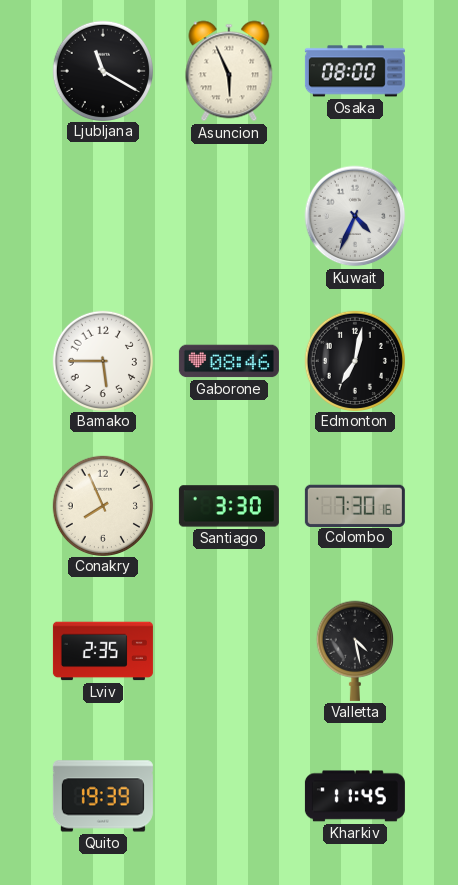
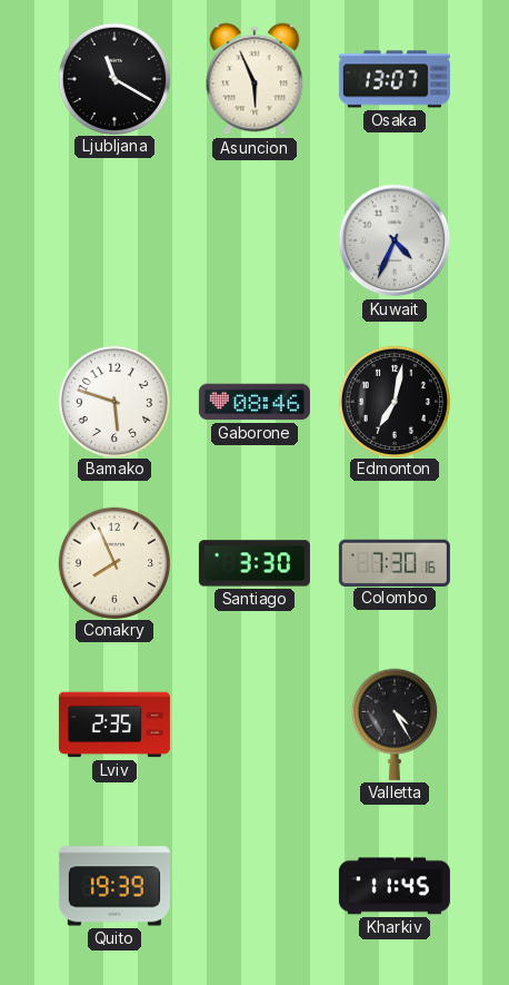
Osaka: 08:00 -> 13:07
Bamako: 5:45 -> 5:48
Valletta: 4:28 -> 4:25
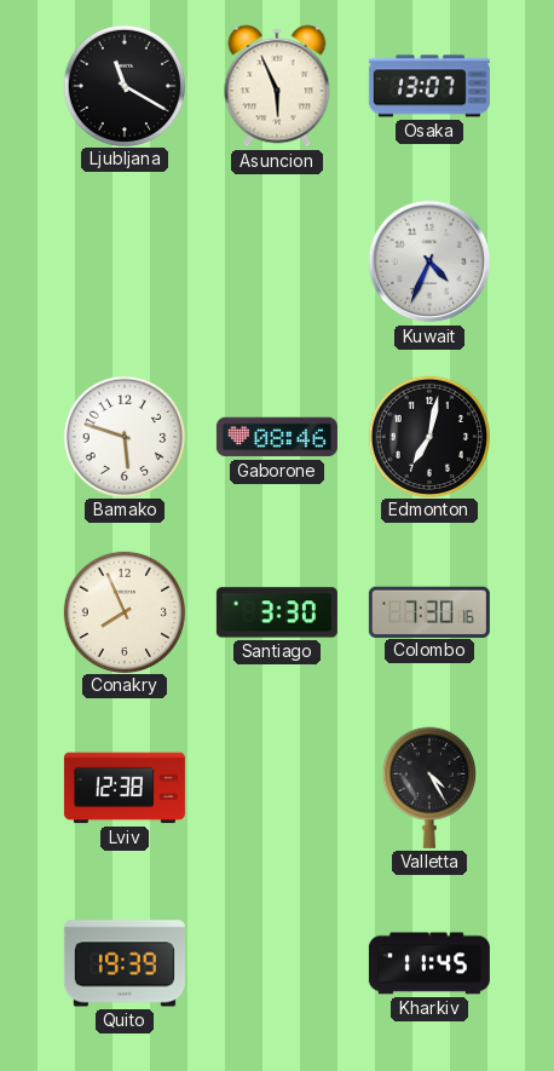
Lviv: 2:35 -> 12:38
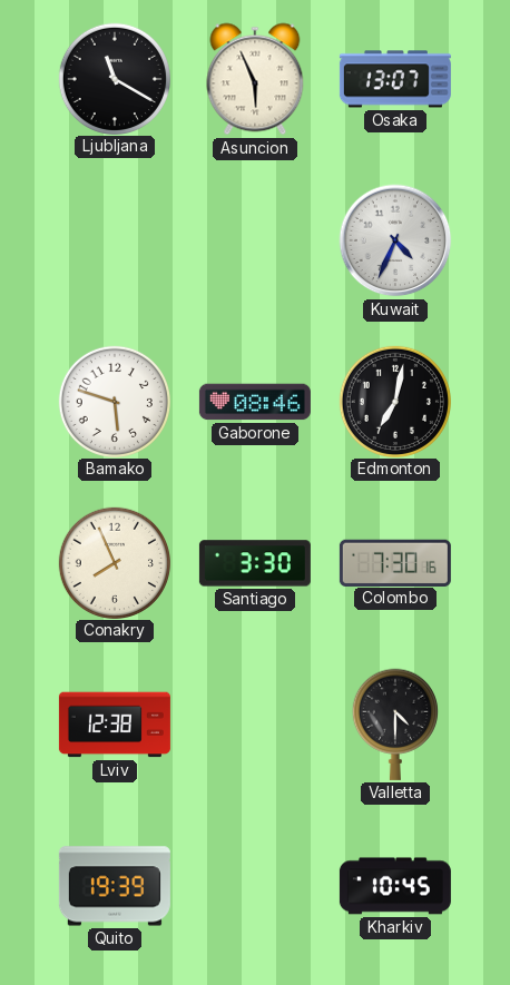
Valletta: 4:25 -> 4:30
Kharkiv: 11:45 -> 10:45
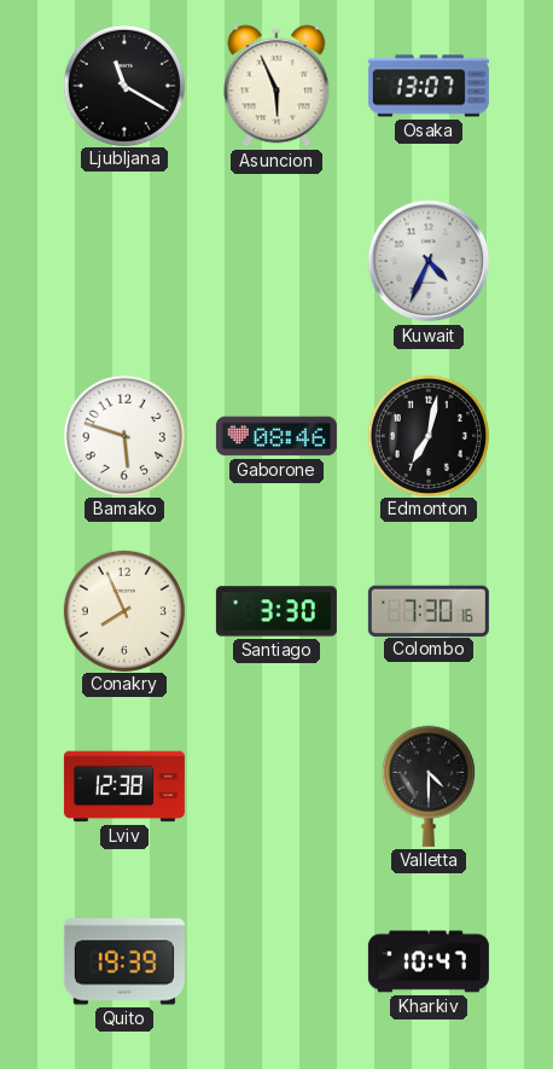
Kharkiv: 10:45 -> 10:47
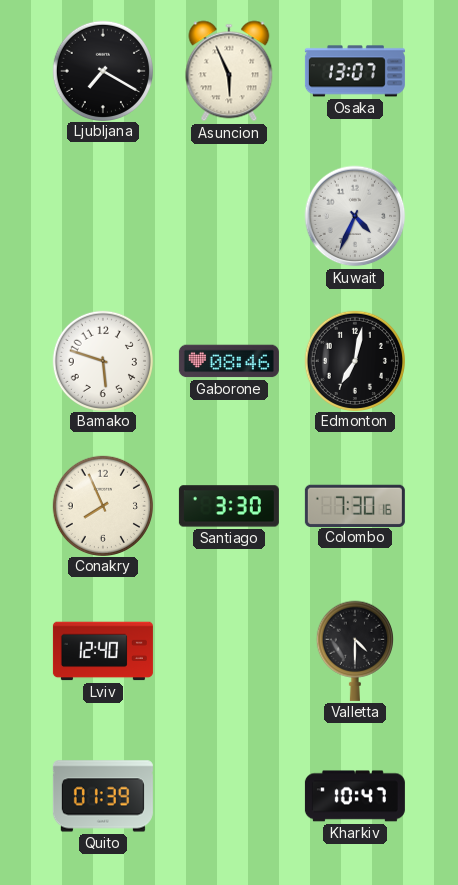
Ljubljana: 11:20 -> 7:20
Lviv: 12:38 -> 12:40
Quito: 19:39 -> 01:39
